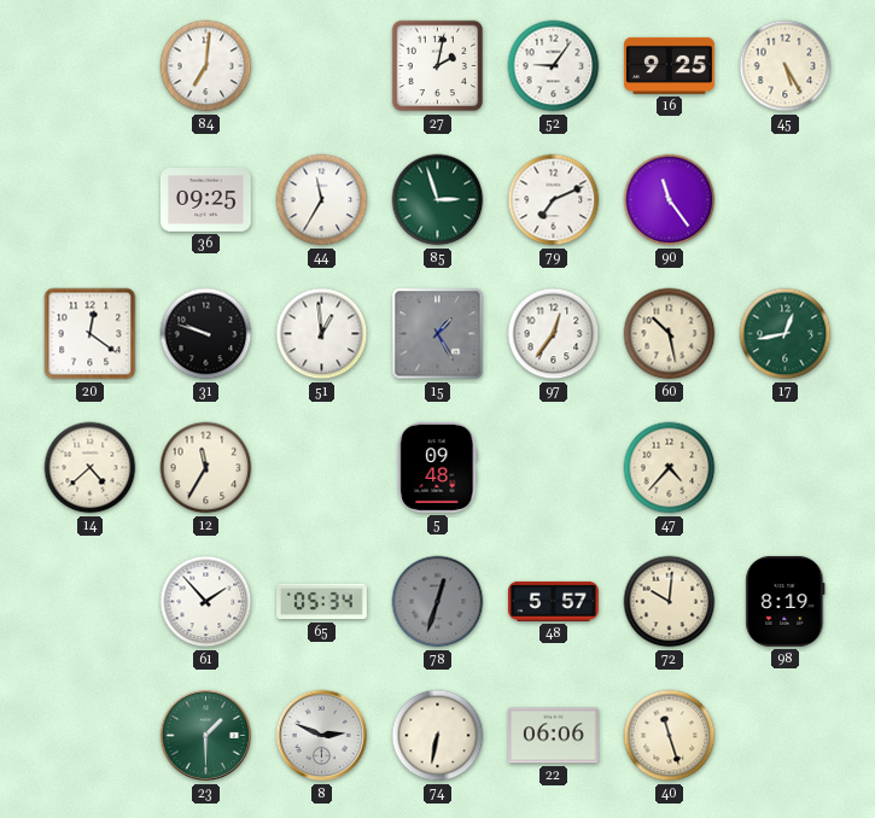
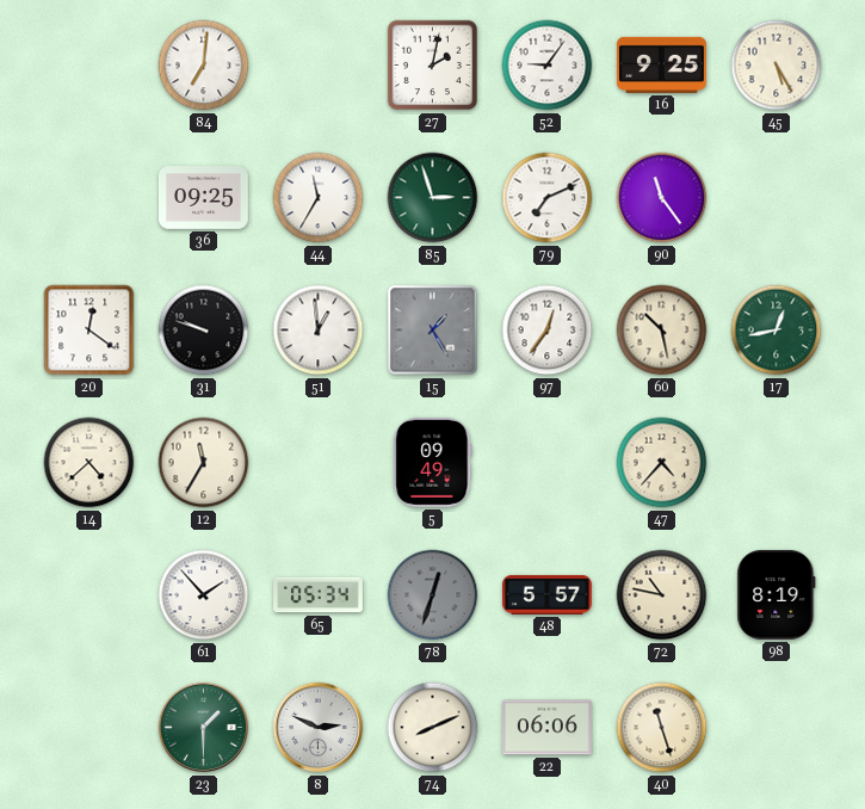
5: 09:48 -> 09:49
72: 10:01 -> 10:47
74: 6:32 -> 8:11
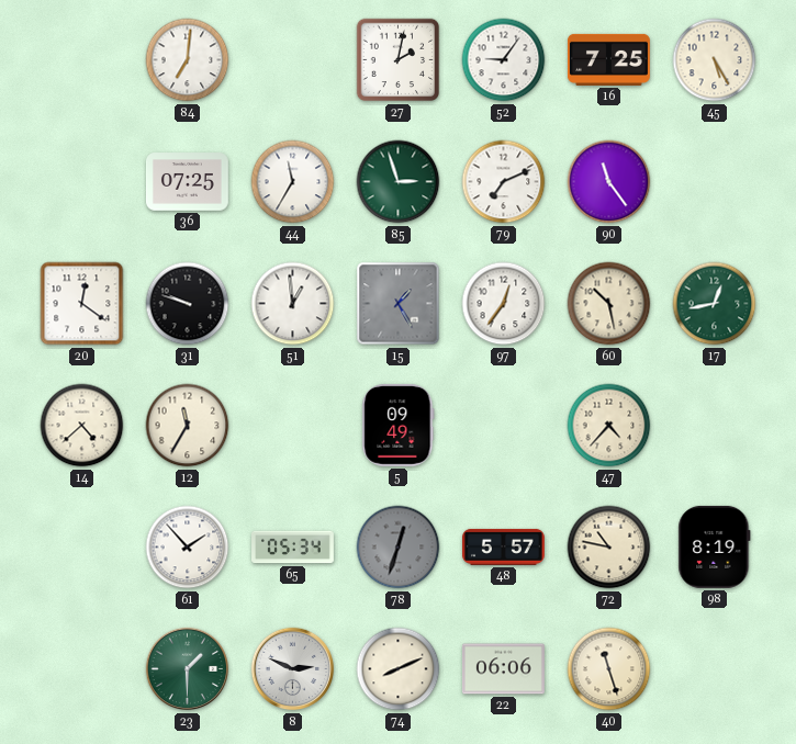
16: 9:25 -> 7:25
36: 09:25 -> 07:25
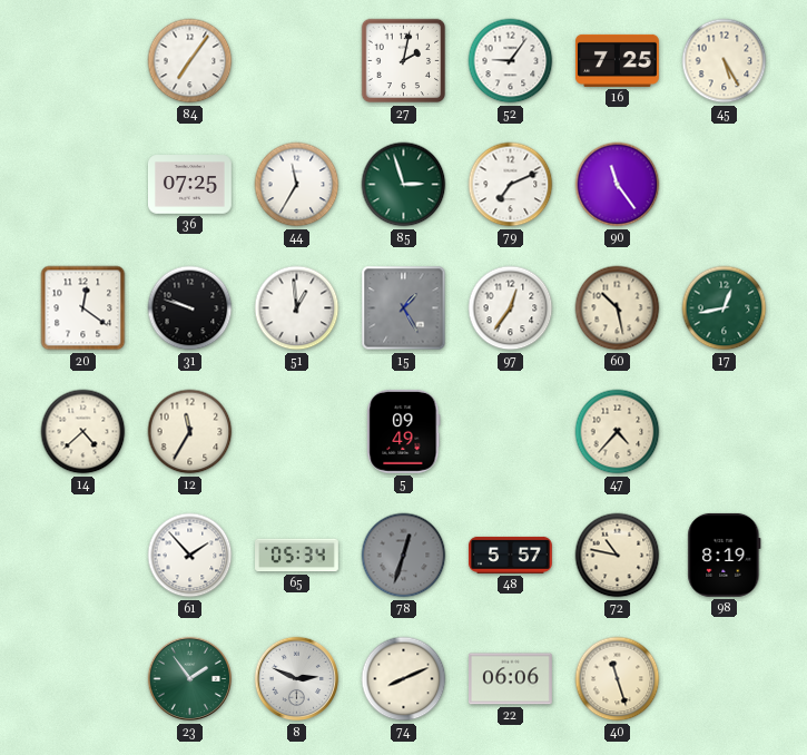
84: 7:01 -> 7:06
23: 1:30 -> 1:54
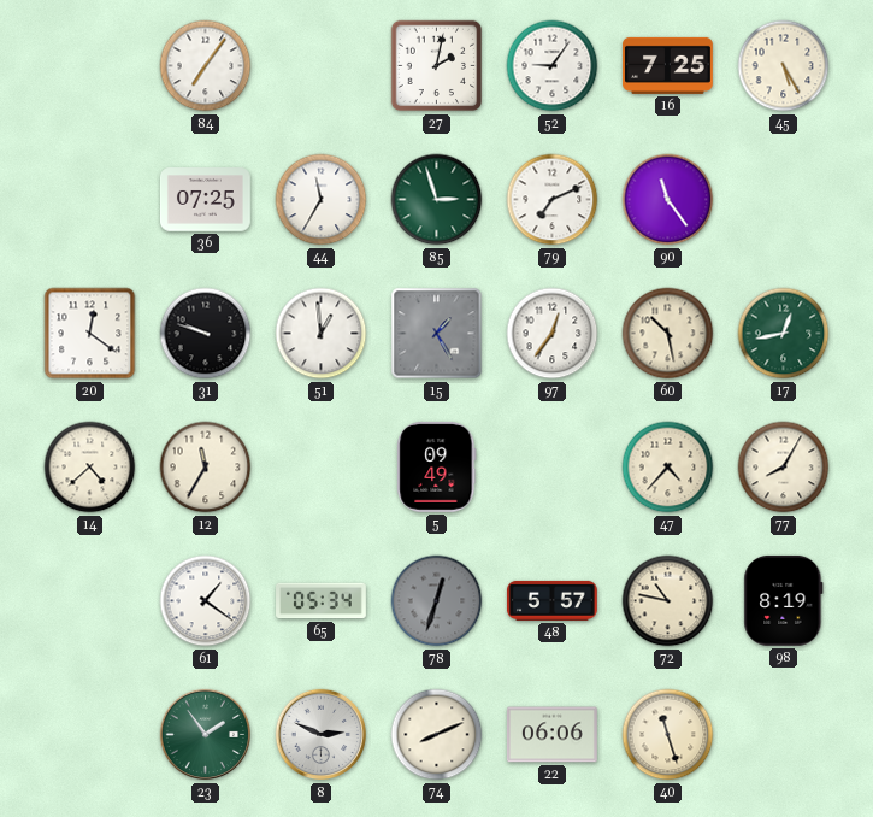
77: none -> 8:05
61: 1:53 -> 1:21
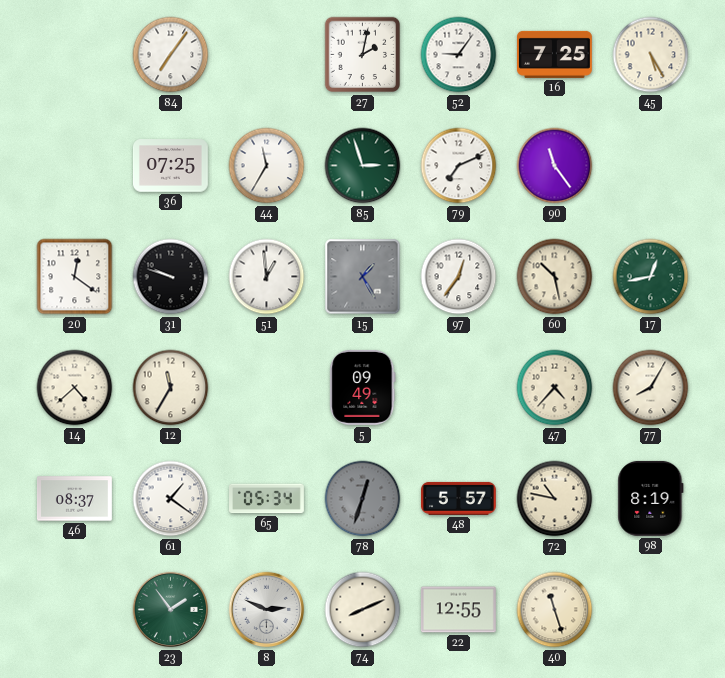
46: none -> 08:37
22: 06:06 -> 12:55
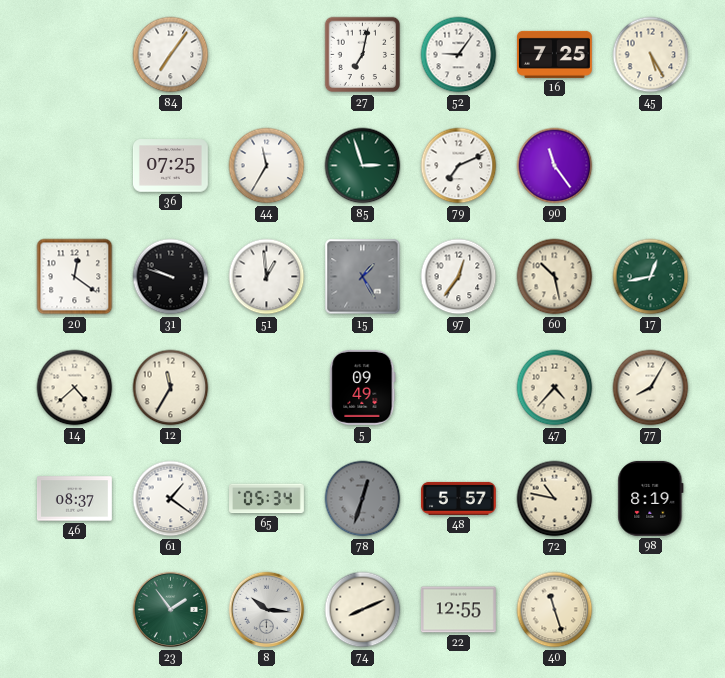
27: 2:02 -> 7:02
8: 2:49 -> 10:16
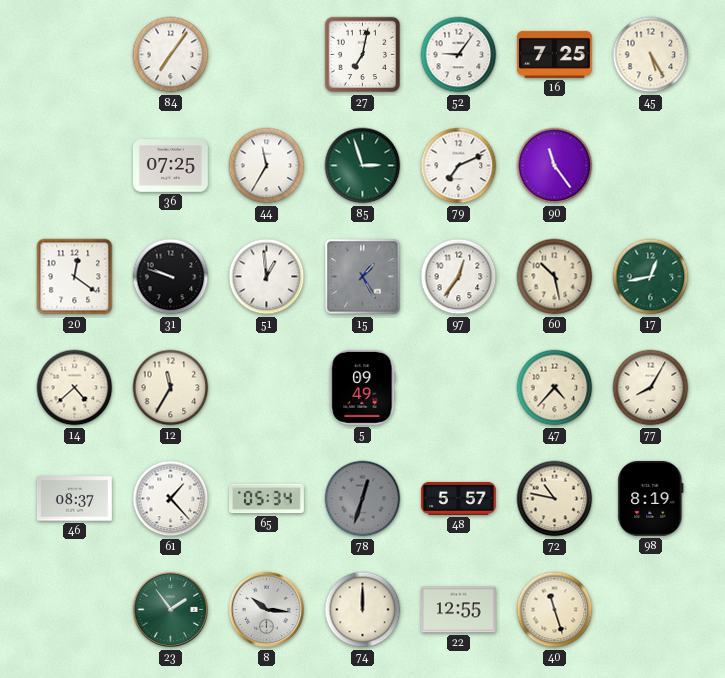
61: 1:21 -> 1:23
74: 8:11 -> 12:00
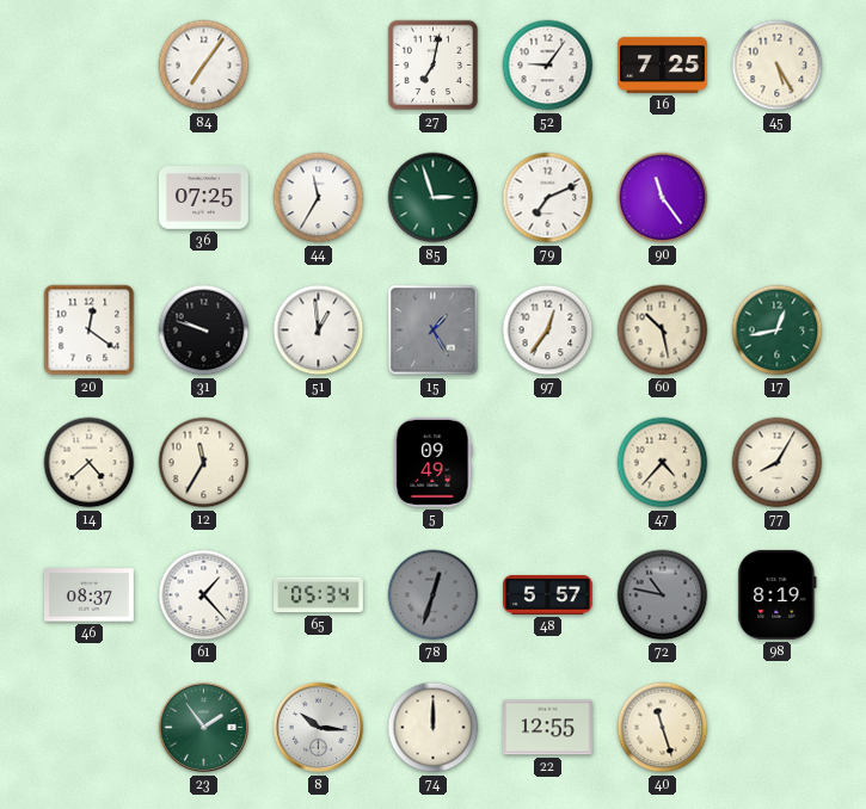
72 dial: cream -> grey
